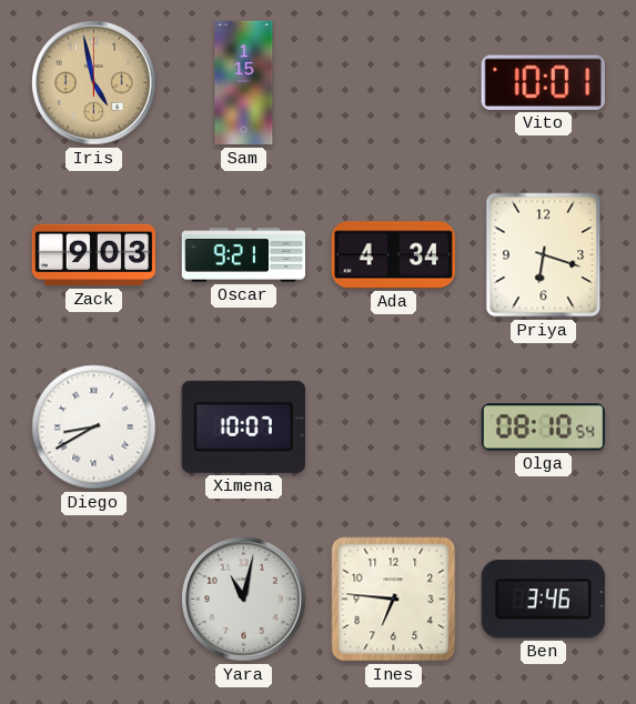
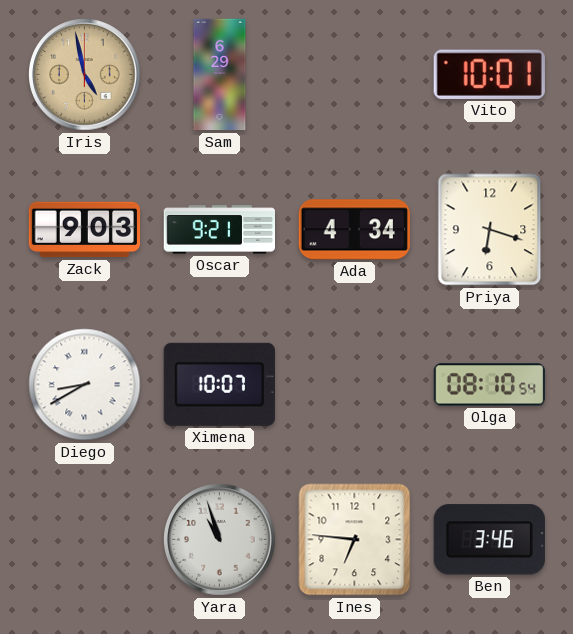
Sam: 1:15 -> 6:29
Yara: 11:02 -> 10:57
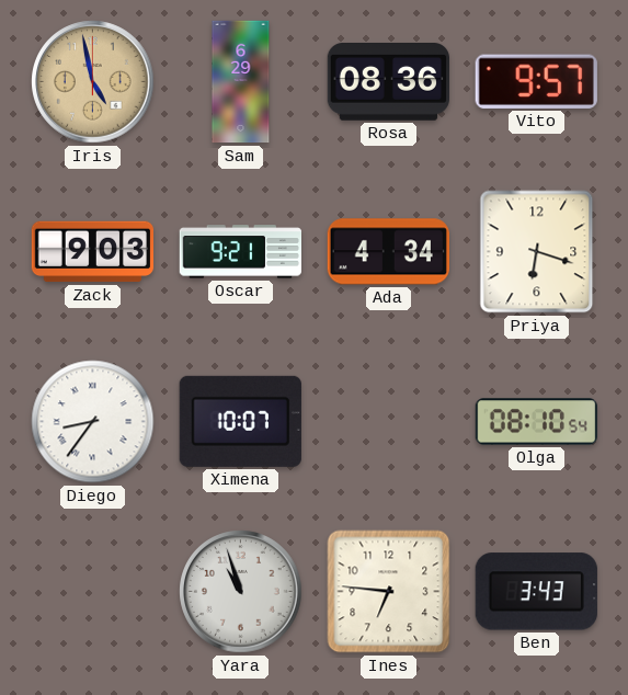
Rosa: none -> 08:36
Vito: 10:01 -> 9:57
Diego: 8:40 -> 8:36
Ben: 3:46 -> 3:43
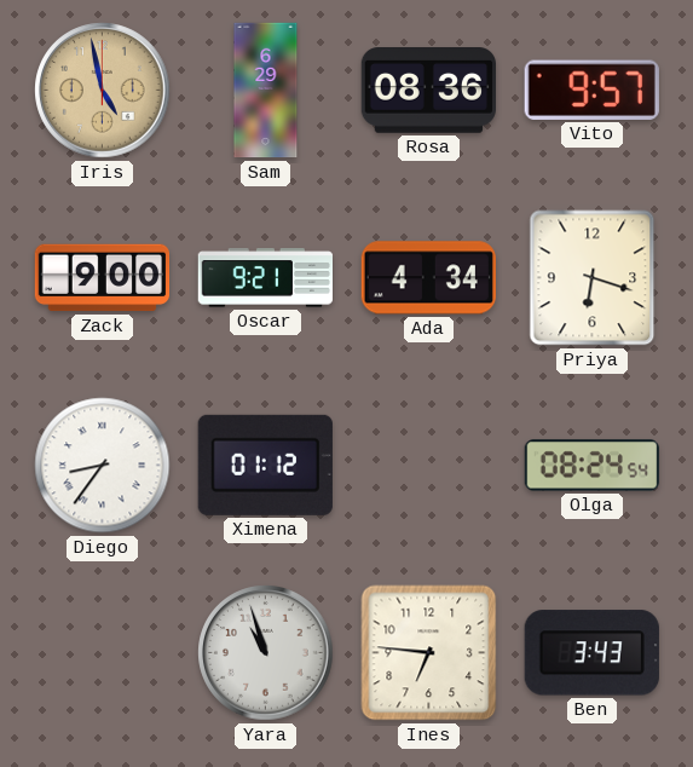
Zack: 9:03 -> 9:00
Ximena: 10:07 -> 01:12
Olga: 08:10 -> 08:24
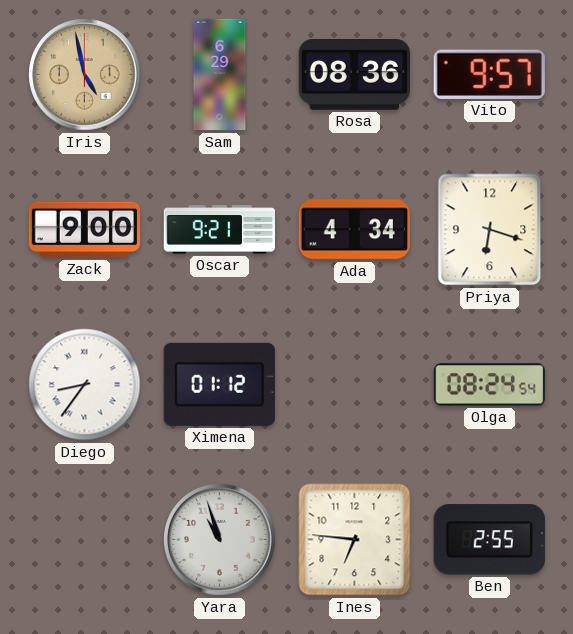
Ben: 3:43 -> 2:55
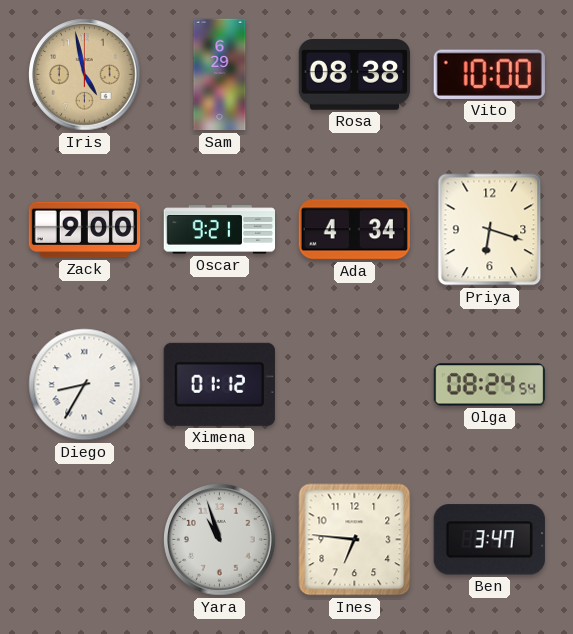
Rosa: 08:36 -> 08:38
Vito: 9:57 -> 10:00
Diego: 8:36 -> 8:35
Ben: 2:55 -> 3:47
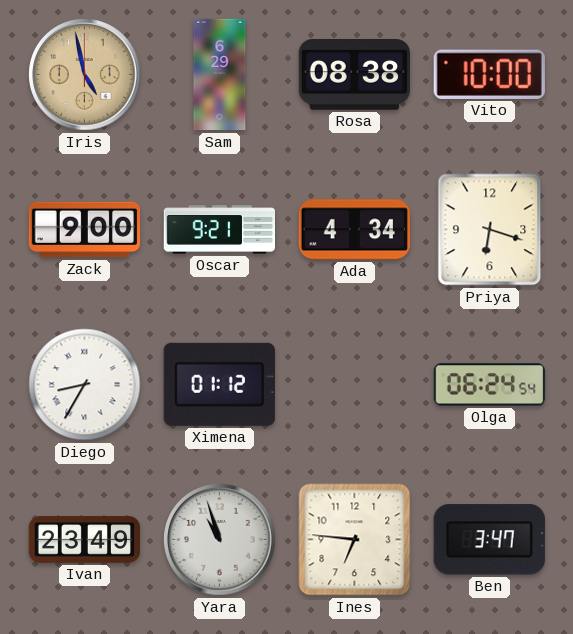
Olga: 08:24 -> 06:24
Ivan: none -> 23:49
